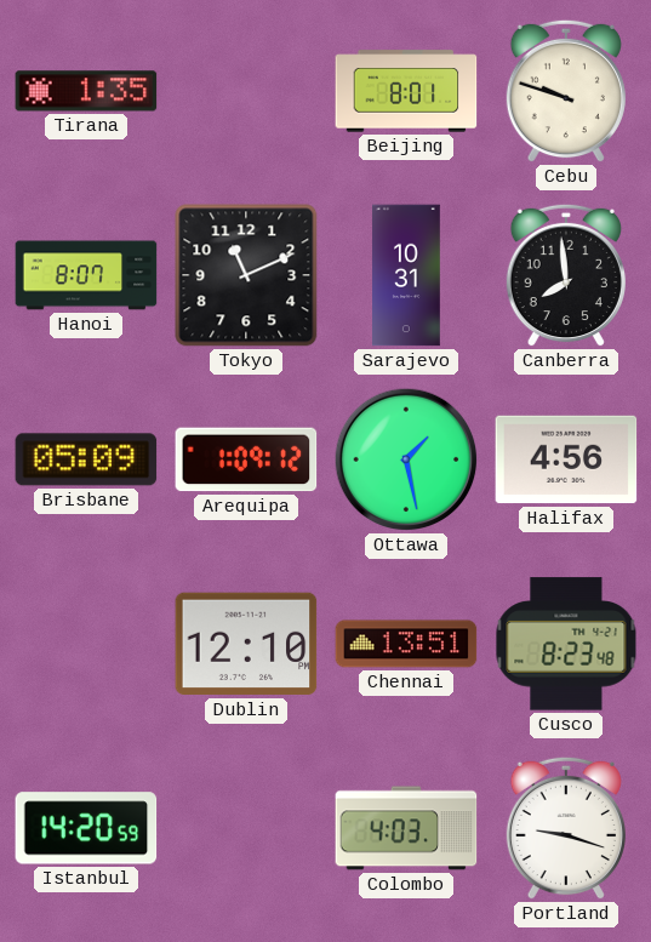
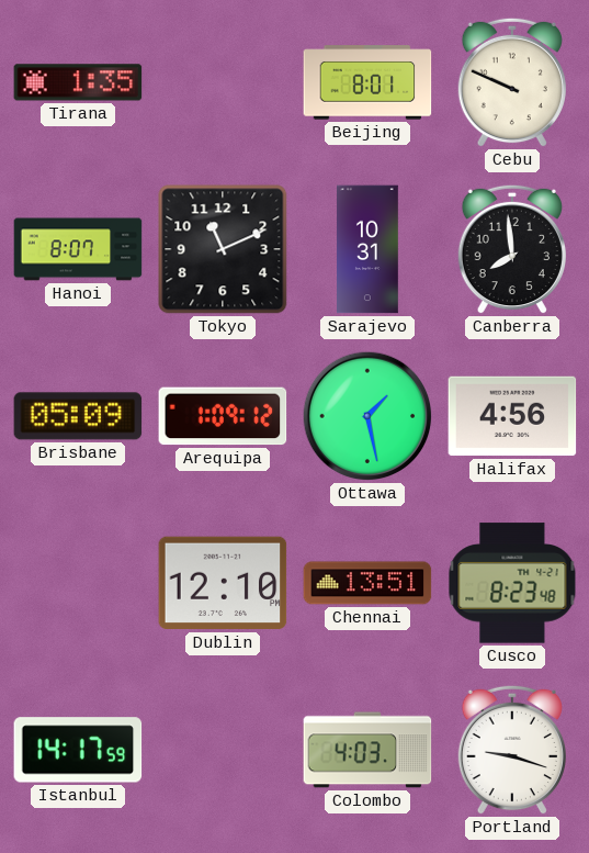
Cebu: 9:48 -> 9:49
Istanbul: 14:20 -> 14:17
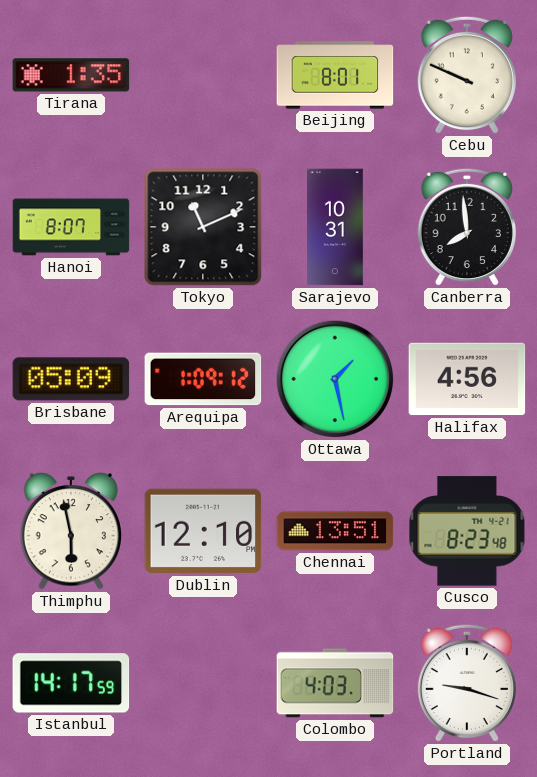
Thimphu: none -> 5:58
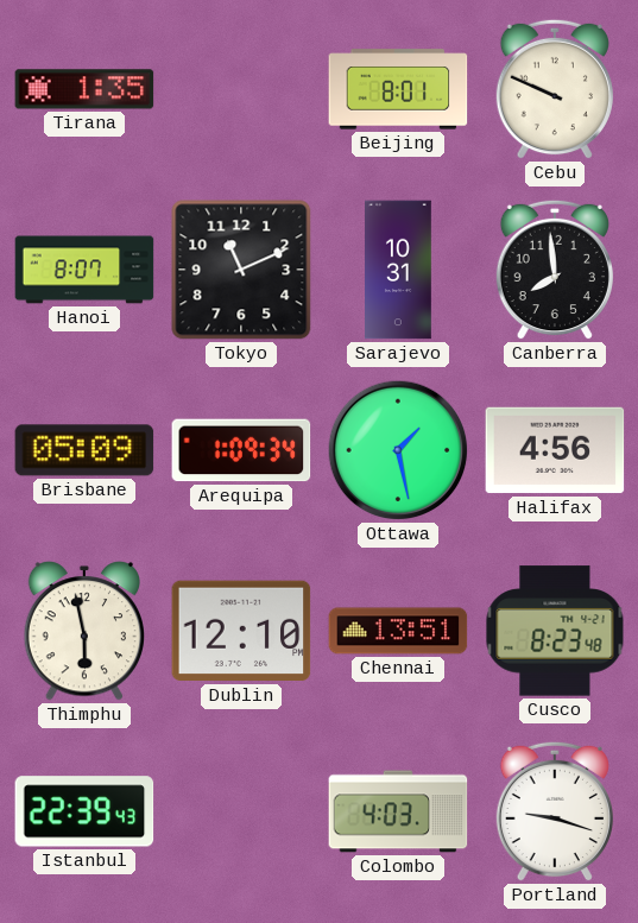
Arequipa: 1:09:12 -> 1:09:34
Istanbul: 14:17 -> 22:39
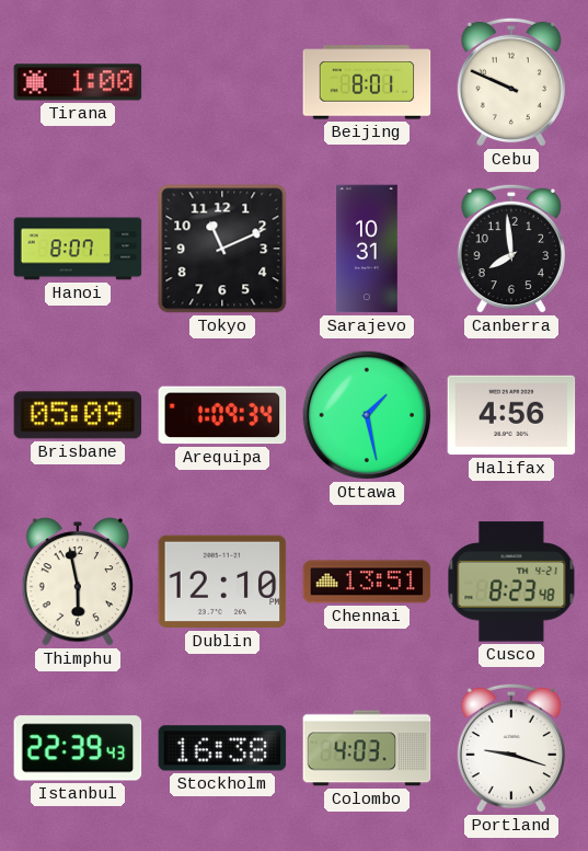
Tirana: 1:35 -> 1:00
Stockholm: none -> 16:38
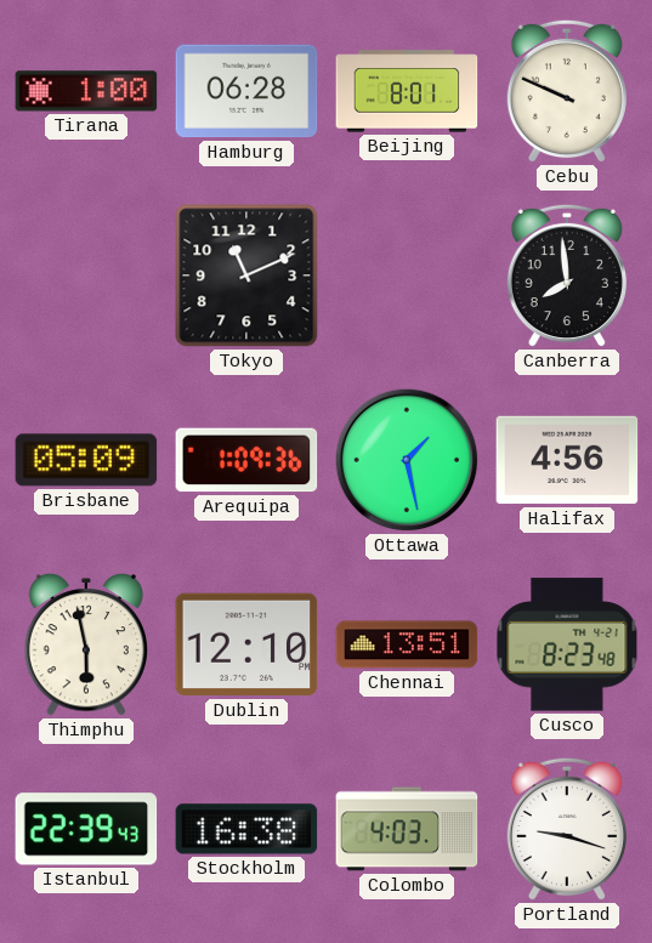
Hamburg: none -> 06:28
Hanoi: 8:07 -> none
Sarajevo: 10:31 -> none
Arequipa: 1:09:34 -> 1:09:36
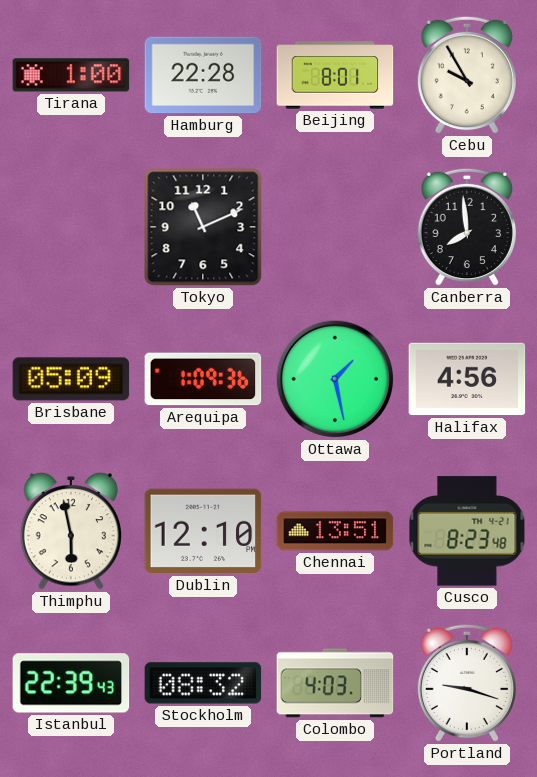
Hamburg: 06:28 -> 22:28
Cebu: 9:49 -> 9:55
Stockholm: 16:38 -> 08:32
